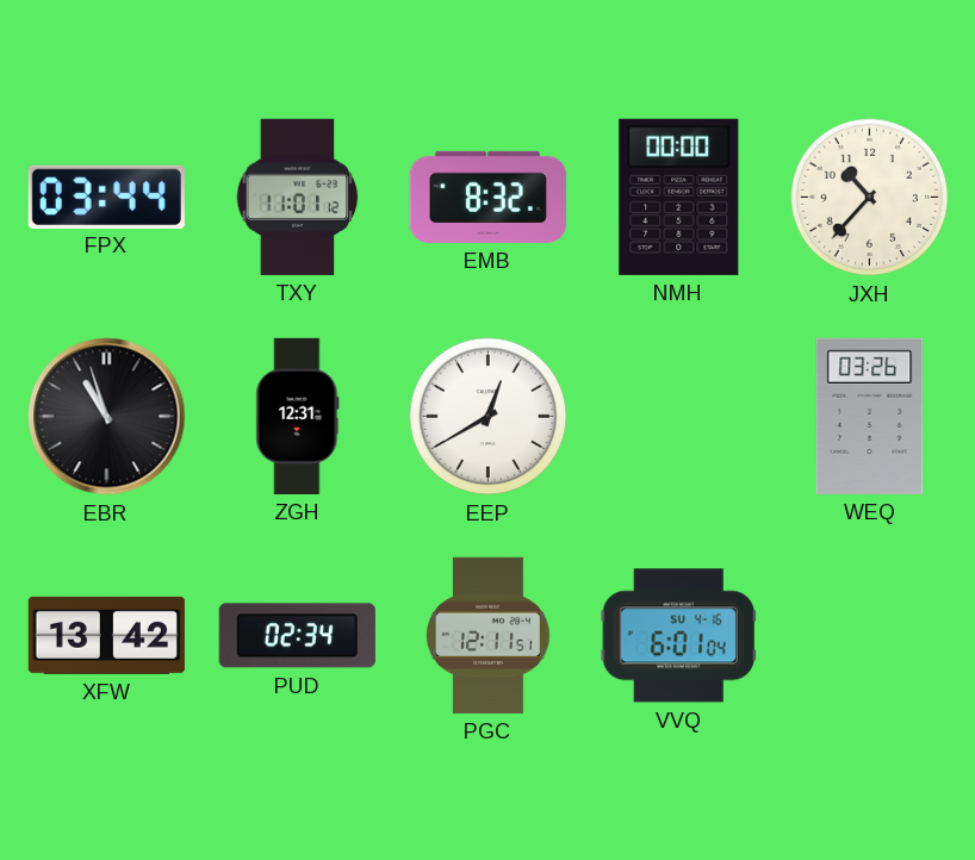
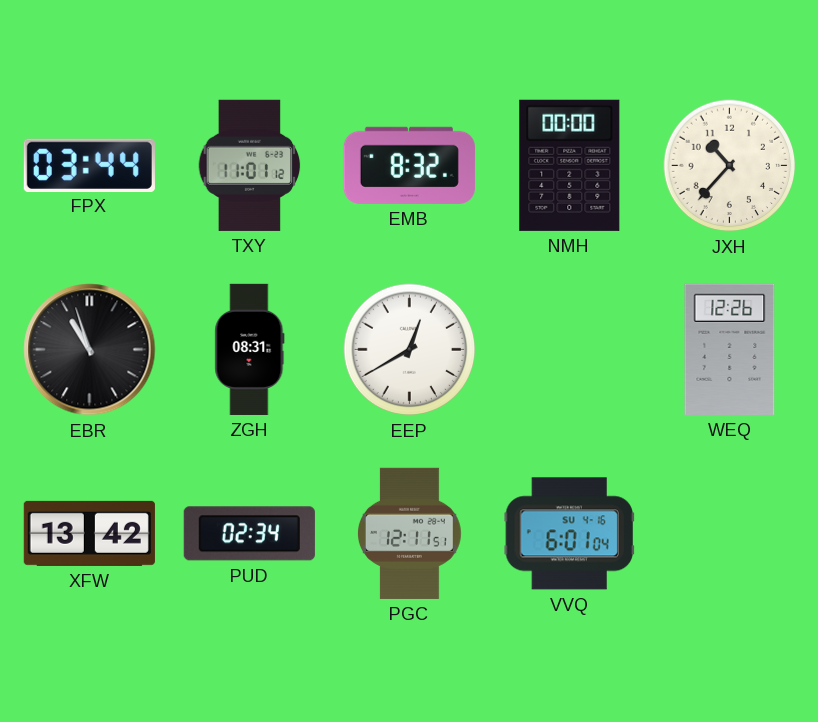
ZGH: 12:31 -> 08:31
WEQ: 03:26 -> 12:26
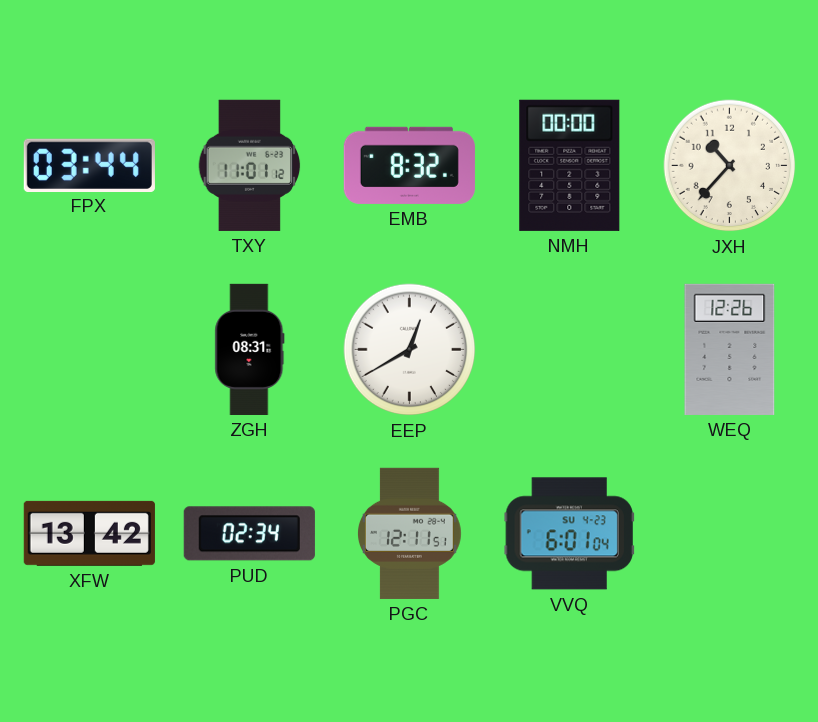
EBR: 10:57 -> none
VVQ date: SU 4-16 -> SU 4-23
